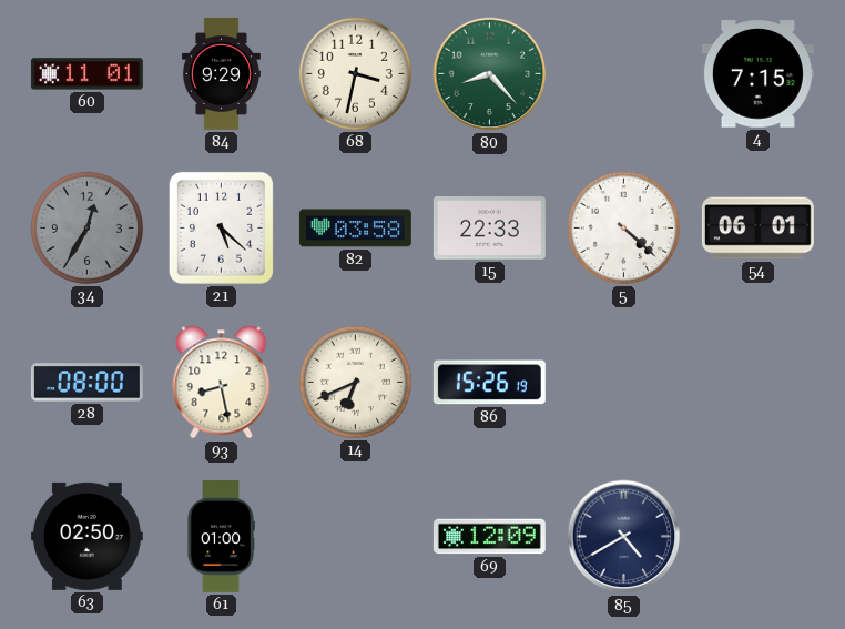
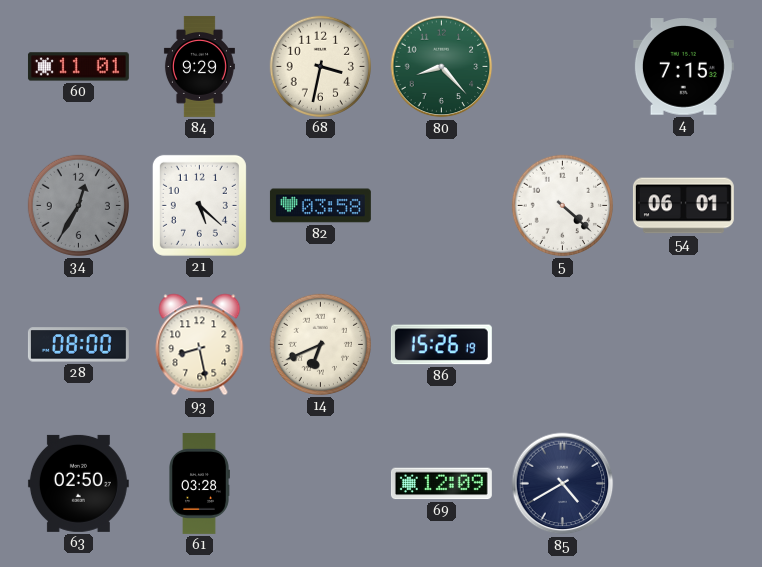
15: 22:33 -> none
61: 01:00 -> 03:28
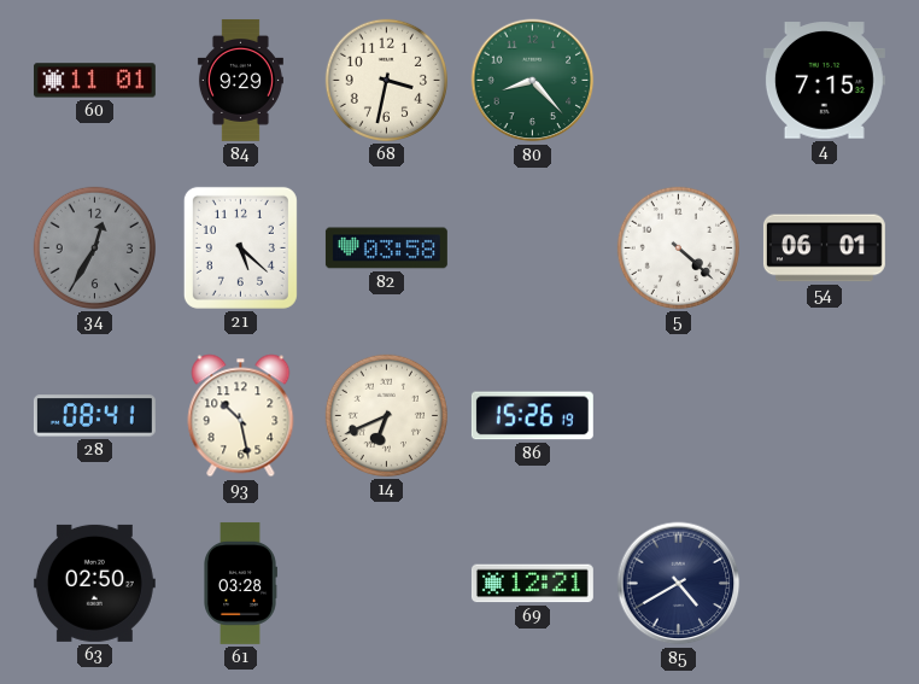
28: 08:00 -> 08:41
93: 8:28 -> 10:28
69: 12:09 -> 12:21
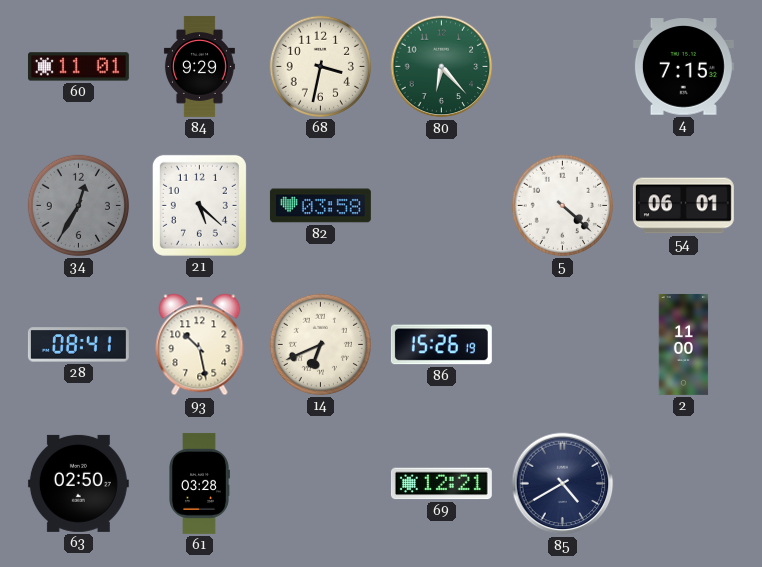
80: 8:23 -> 6:23
2: none -> 11:00
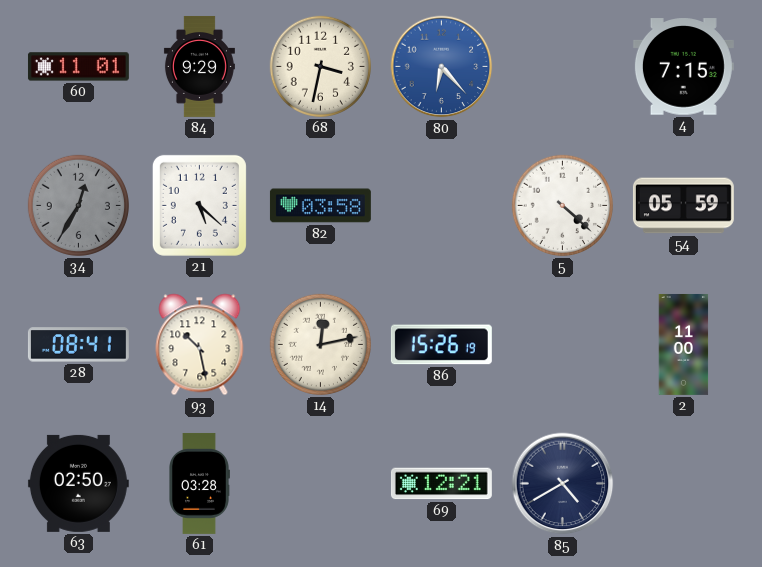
80 dial: green -> blue
54: 06:01 -> 05:59
14: 6:41 -> 12:13
